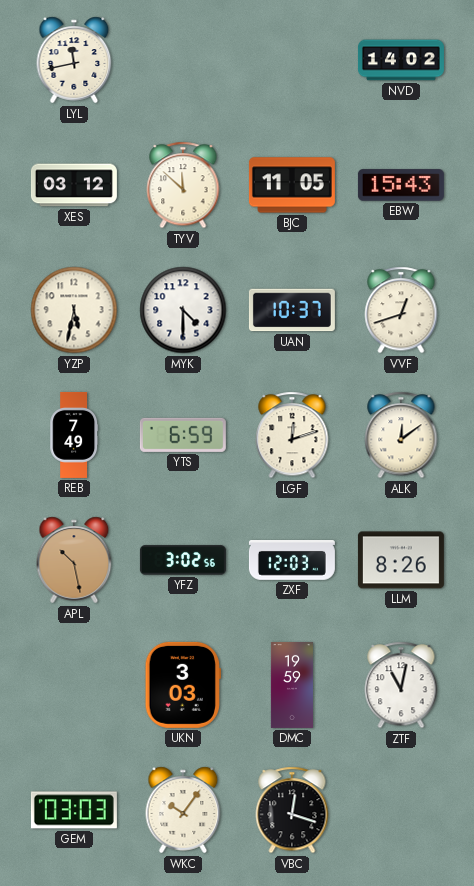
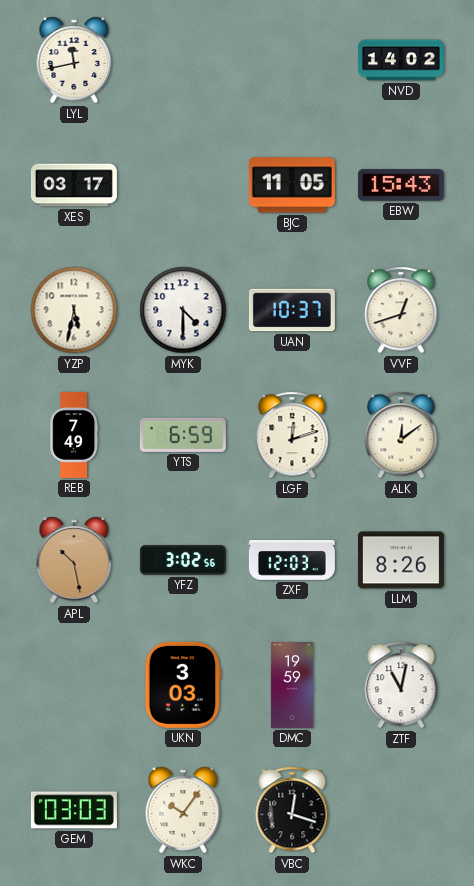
XES: 03:12 -> 03:17
TYV: 11:52 -> none
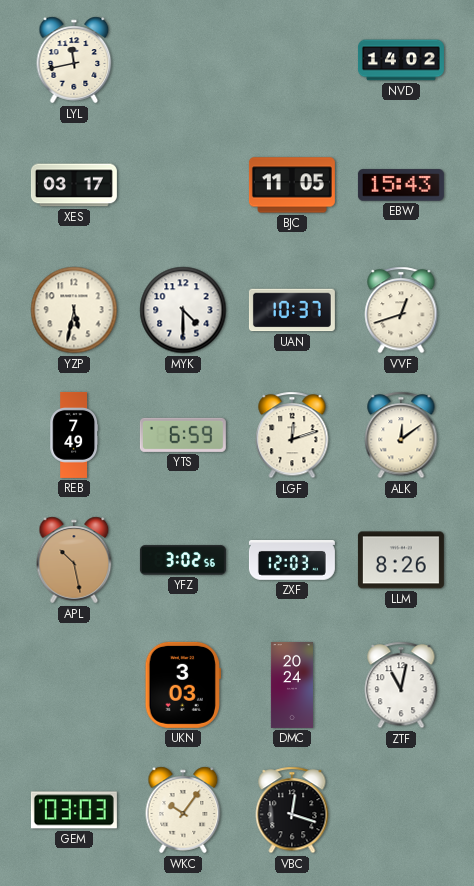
DMC: 19:59 -> 20:24
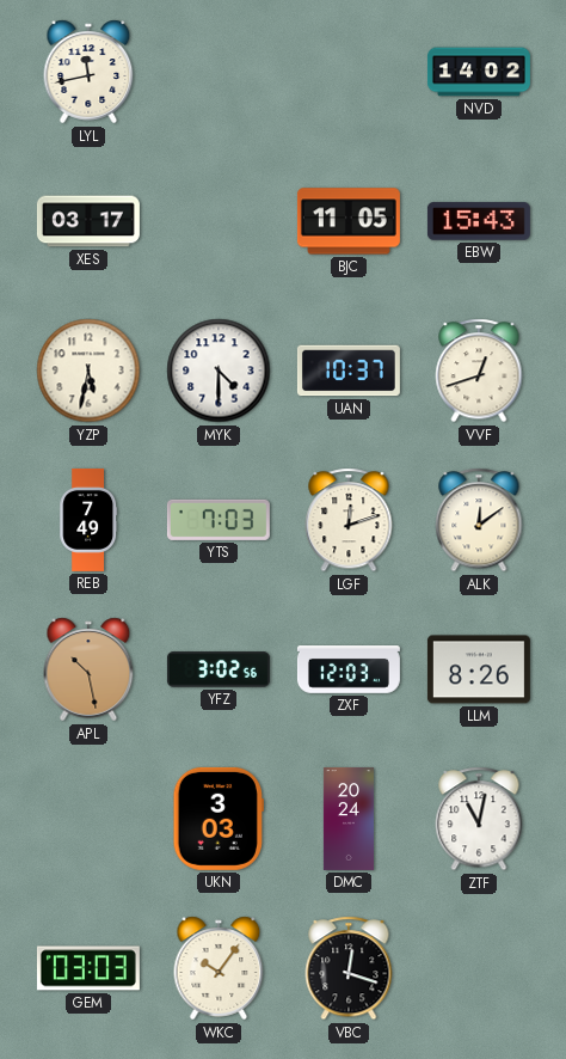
YTS: 6:59 -> 7:03
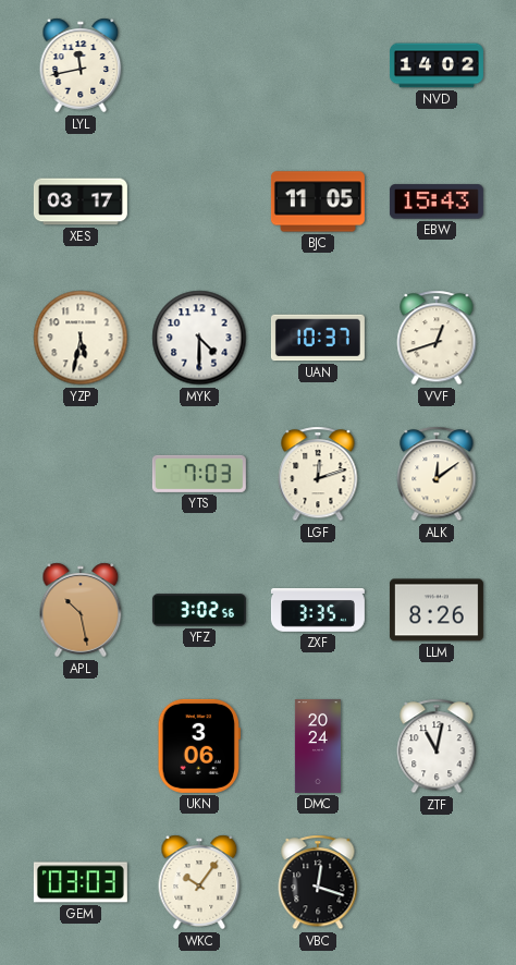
REB: 7:49 -> none
ZXF: 12:03 -> 3:35
UKN: 3:03 -> 3:06
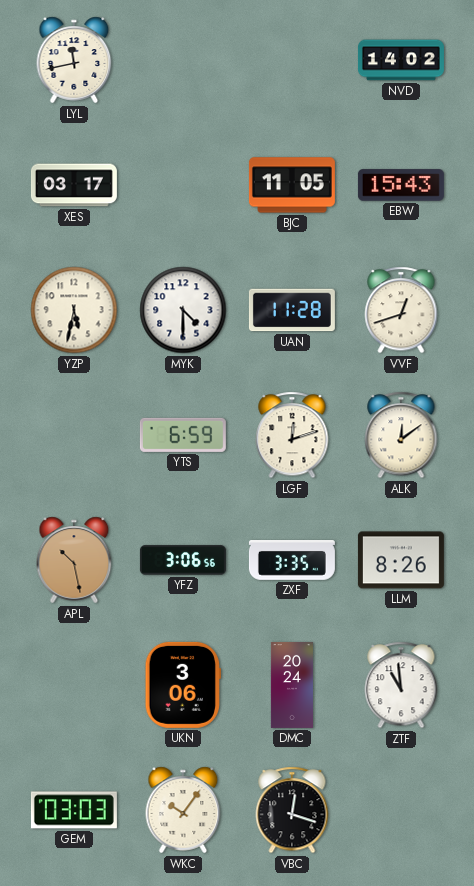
UAN: 10:37 -> 11:28
YTS: 7:03 -> 6:59
YFZ: 3:02 -> 3:06
ZTF: 11:02 -> 10:59
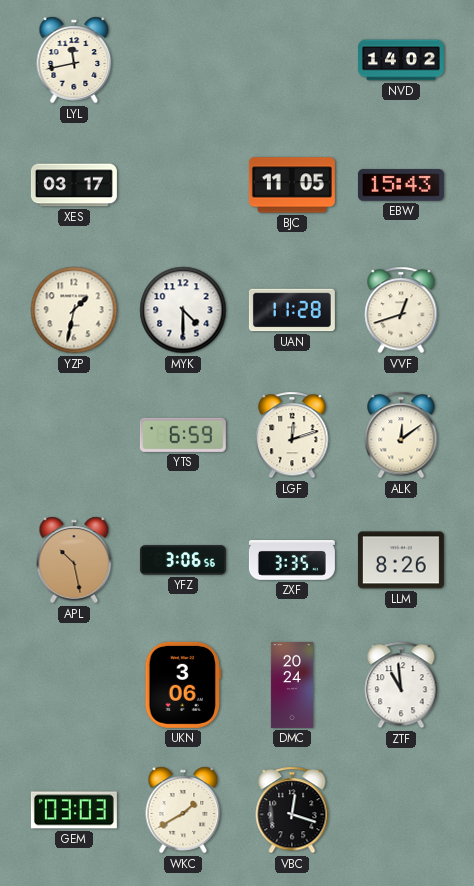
YZP: 5:32 -> 1:32
WKC: 10:06 -> 1:40
